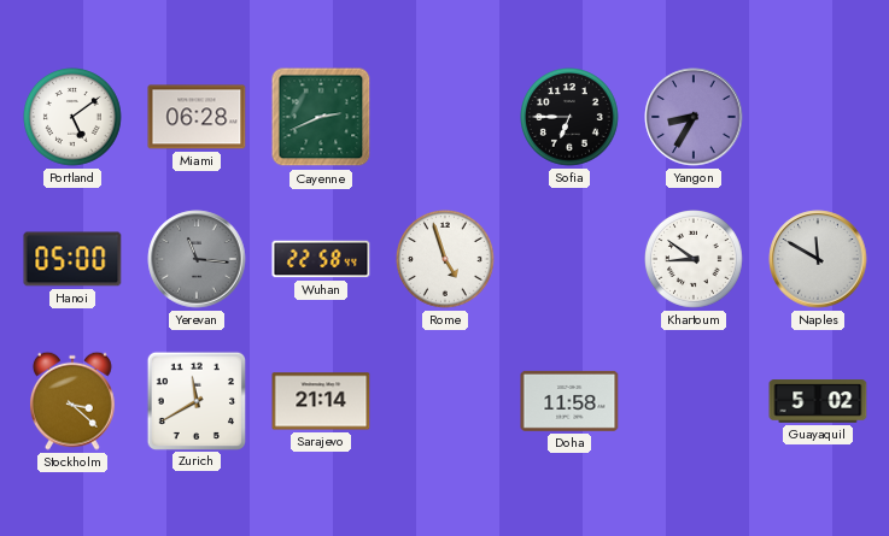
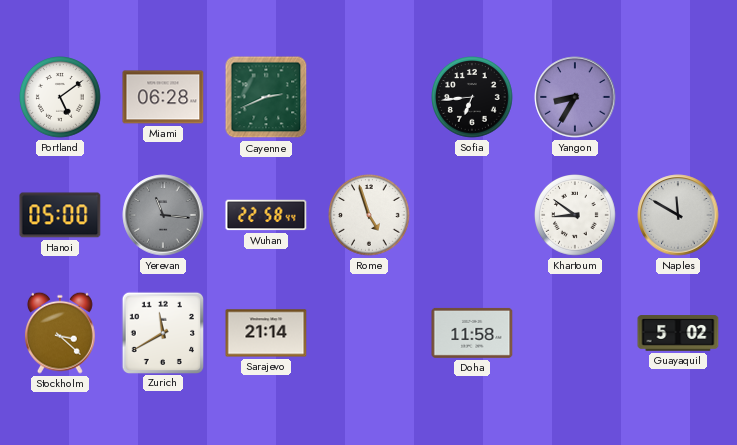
Sofia: 6:45 -> 6:44
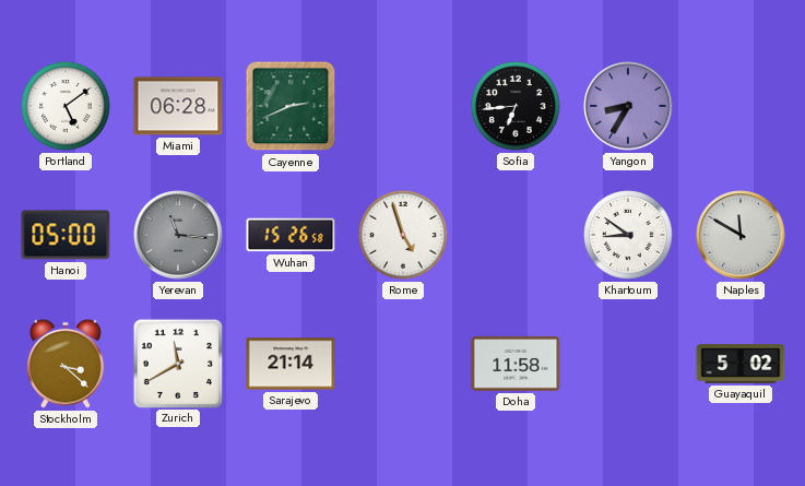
Wuhan: 22:58 -> 15:26
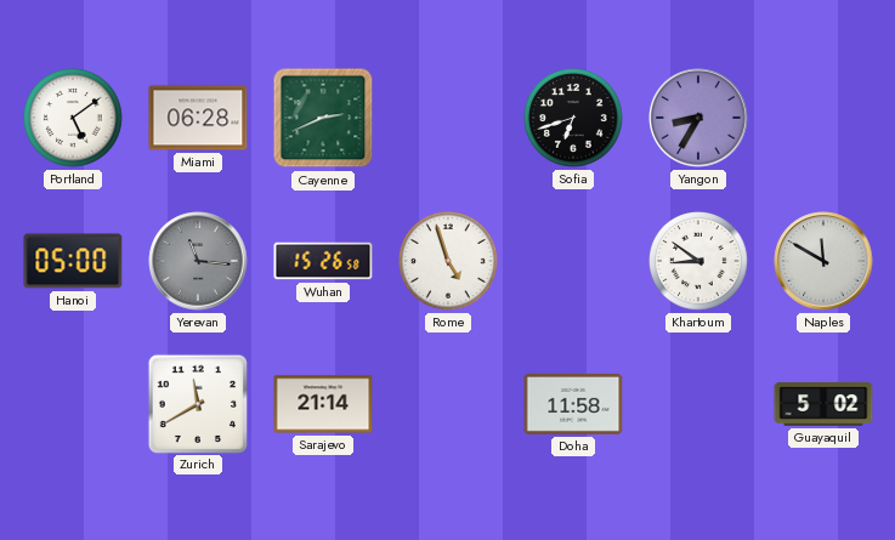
Sofia: 6:44 -> 6:42
Stockholm: 3:22 -> none
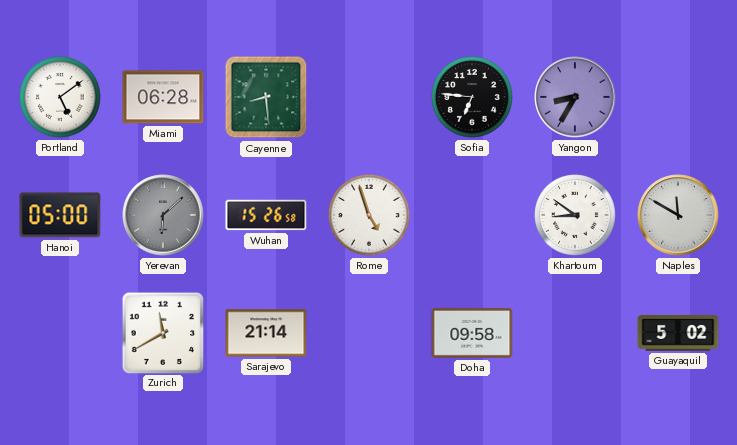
Cayenne: 2:41 -> 8:29
Sofia: 6:42 -> 6:46
Yerevan: 11:16 -> 6:08
Doha: 11:58 -> 09:58
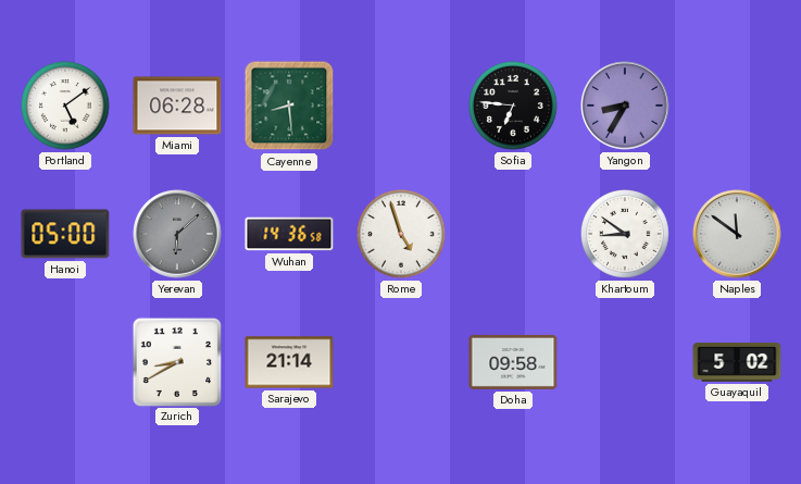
Wuhan: 15:26 -> 14:36
Naples: 11:50 -> 11:51
Zurich: 11:40 -> 8:40
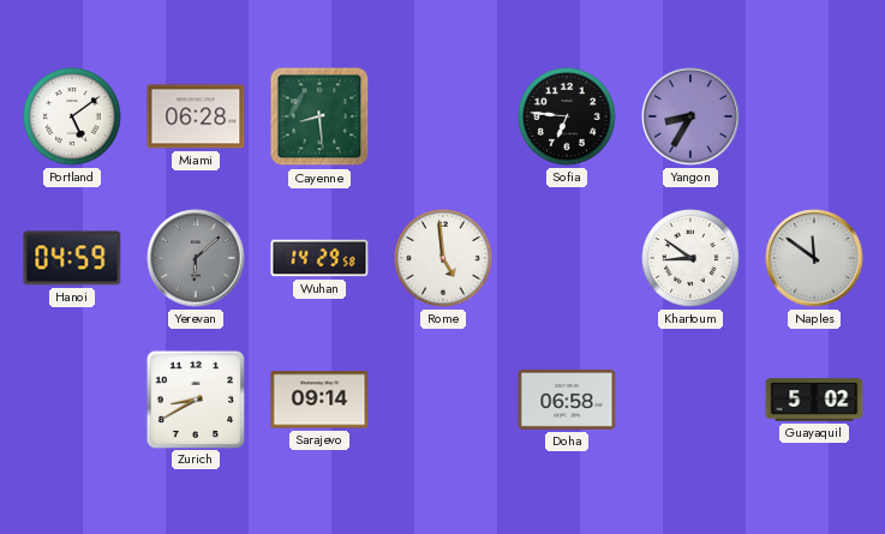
Hanoi: 05:00 -> 04:59
Wuhan: 14:36 -> 14:29
Rome: 4:57 -> 4:59
Sarajevo: 21:14 -> 09:14
Doha: 09:58 -> 06:58
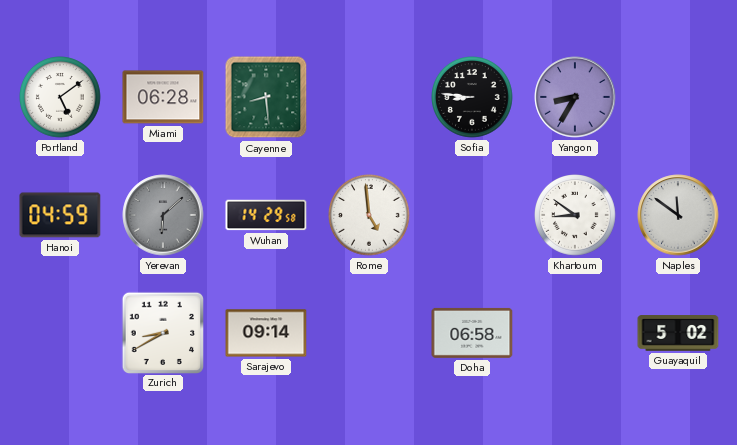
Sofia: 6:46 -> 8:46
